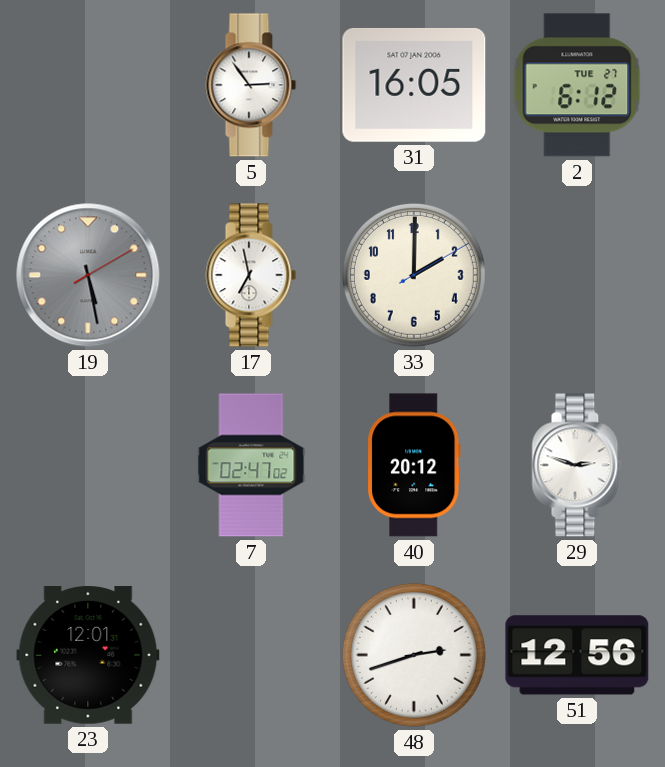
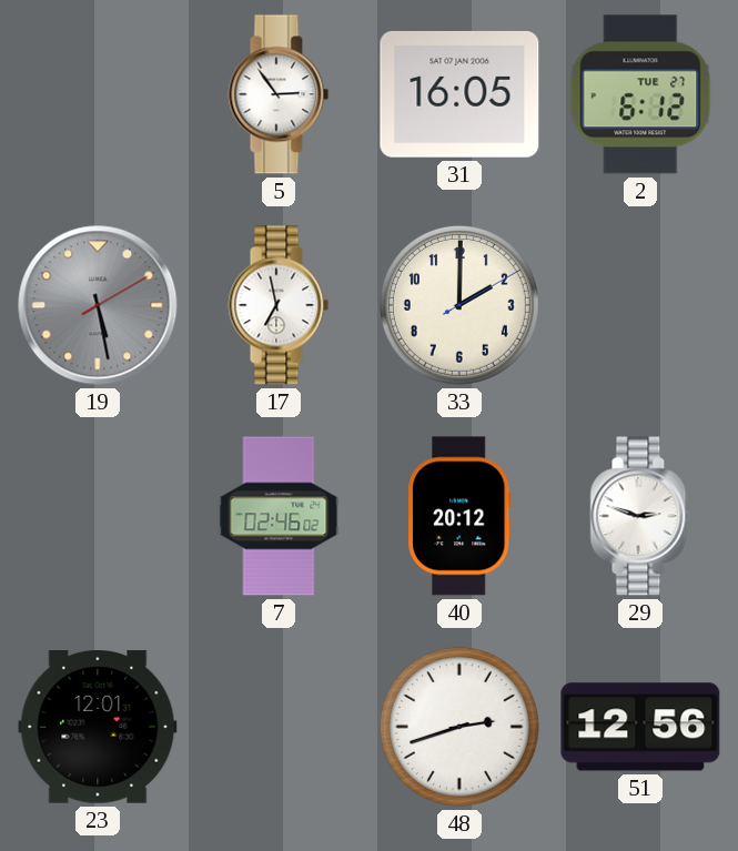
7: 02:47 -> 02:46
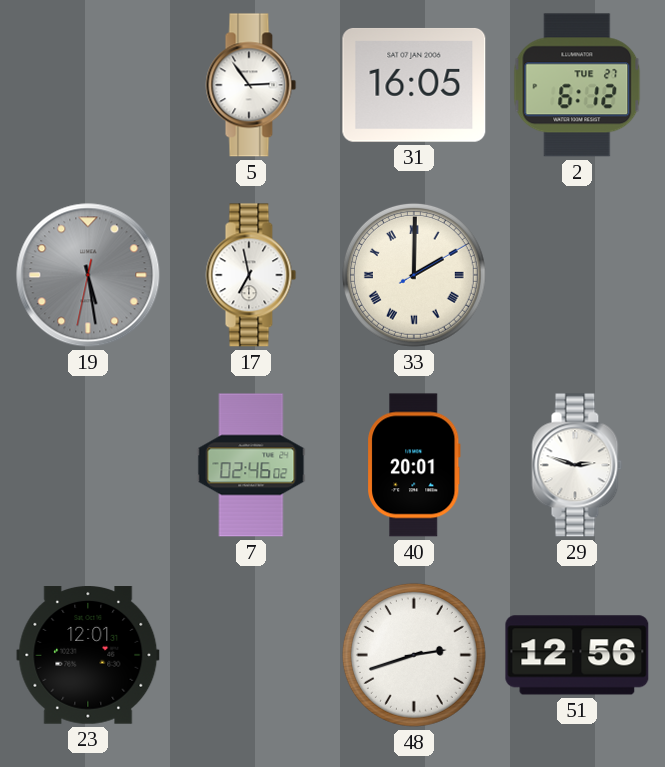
19: 5:28:10 -> 5:28:32
33 numerals: Arabic -> Roman
40: 20:12 -> 20:01
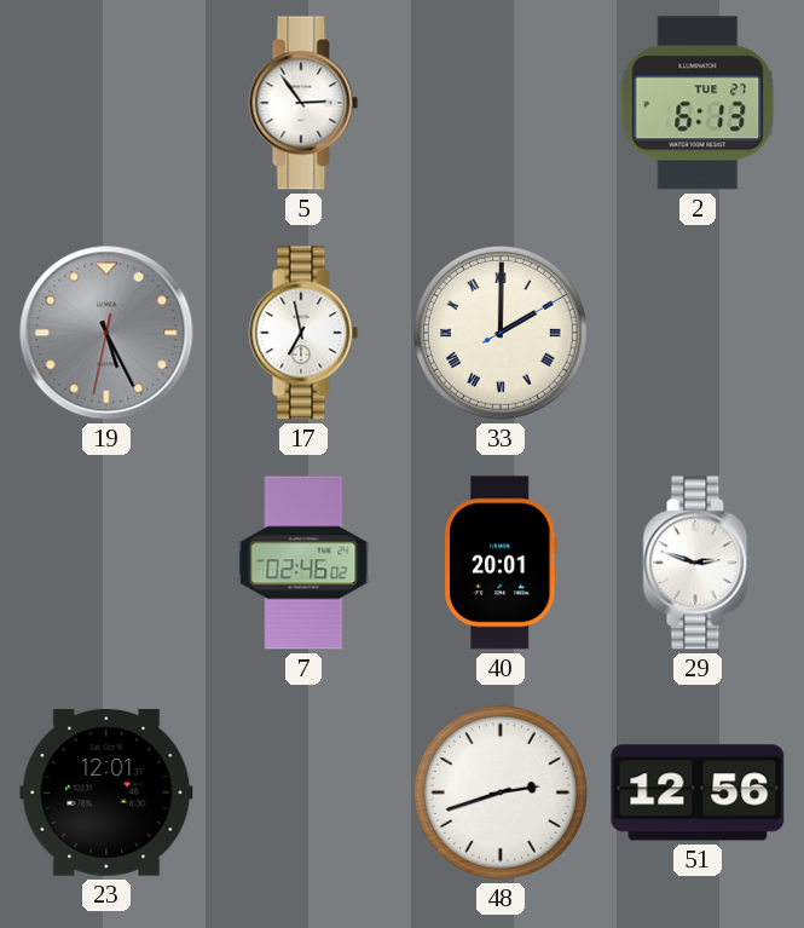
31: 16:05 -> none
2: 6:12 -> 6:13
19: 5:28 -> 5:25
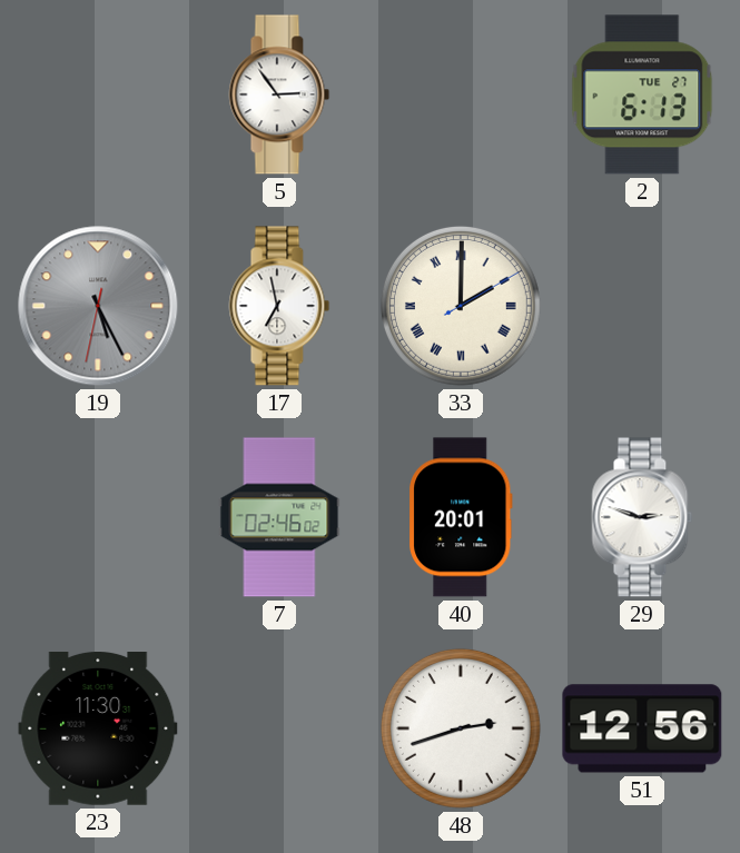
23: 12:01 -> 11:30
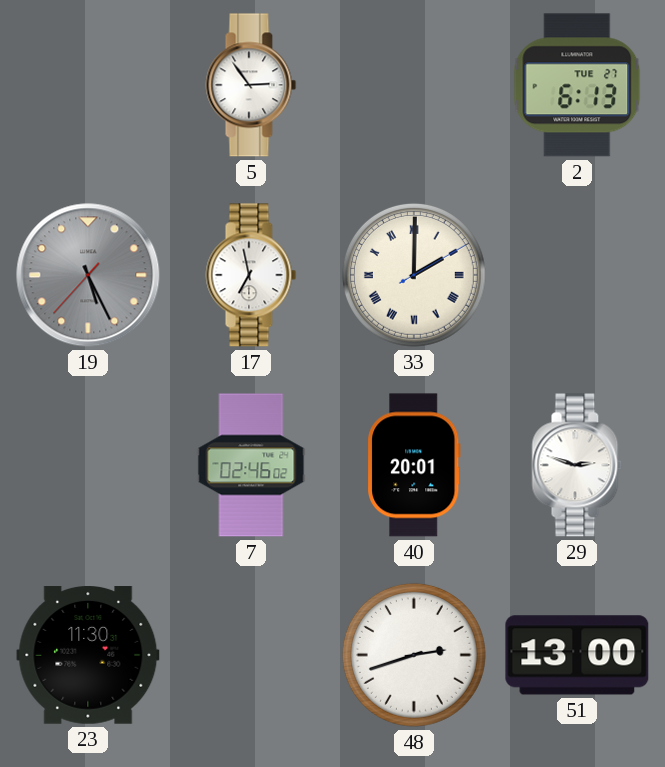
19: 5:25:32 -> 5:25:37
51: 12:56 -> 13:00
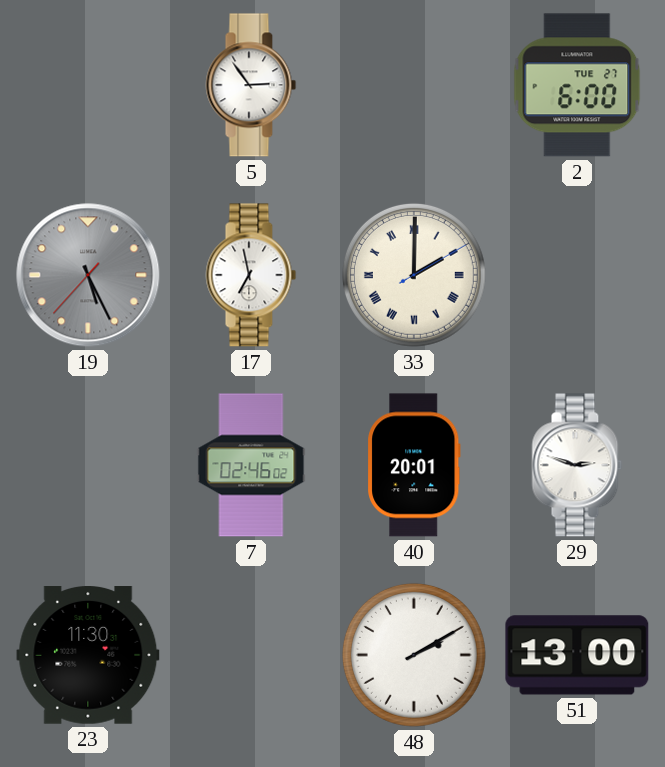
2: 6:13 -> 6:00
48: 2:42 -> 2:10
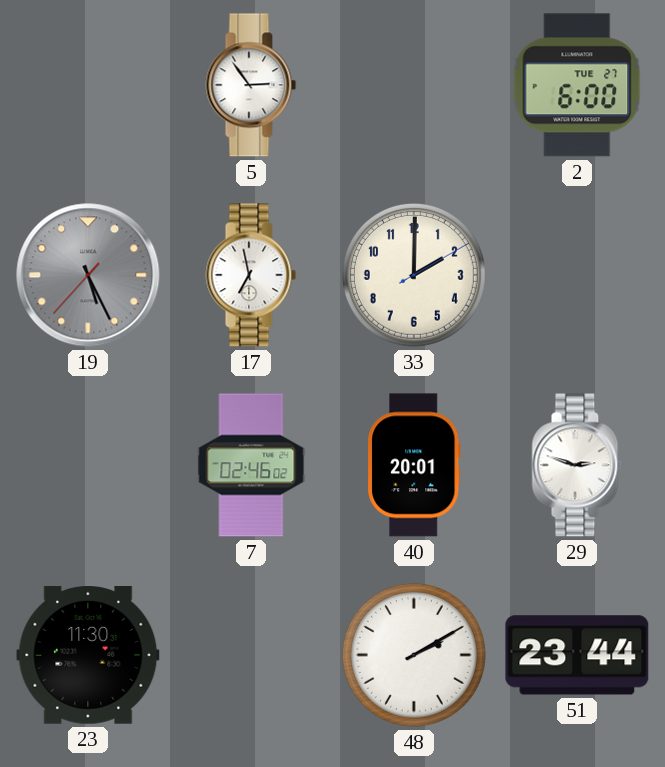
33 numerals: Roman -> Arabic
51: 13:00 -> 23:44
